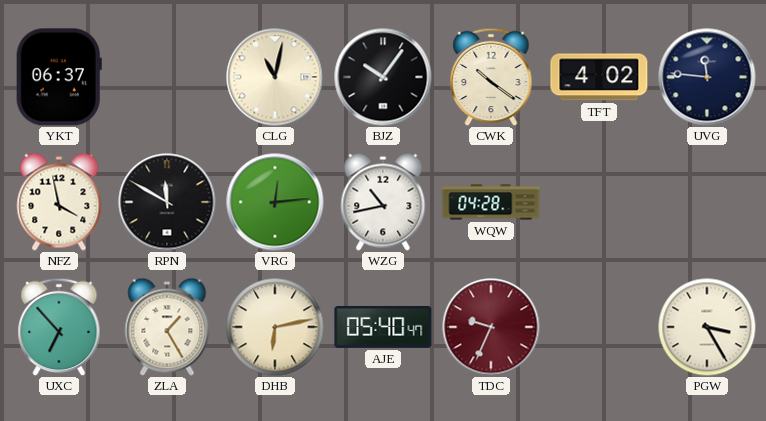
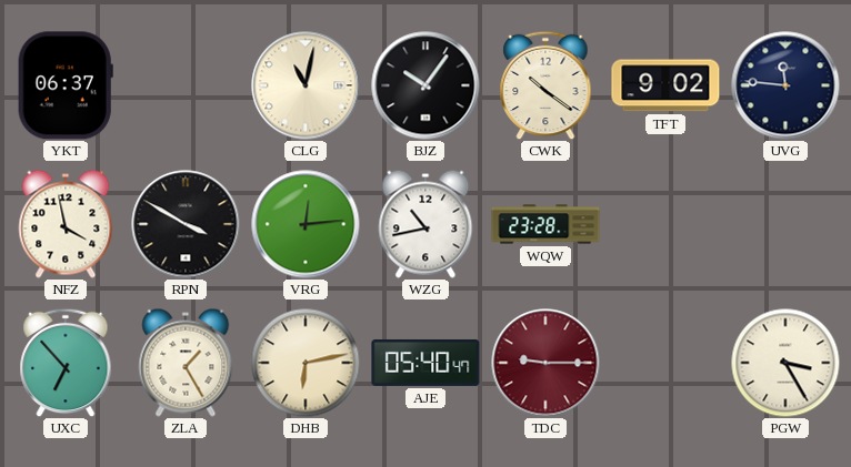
TFT: 4:02 -> 9:02
RPN: 11:50 -> 3:50
WQW: 04:28 -> 23:28
TDC: 9:34 -> 9:15
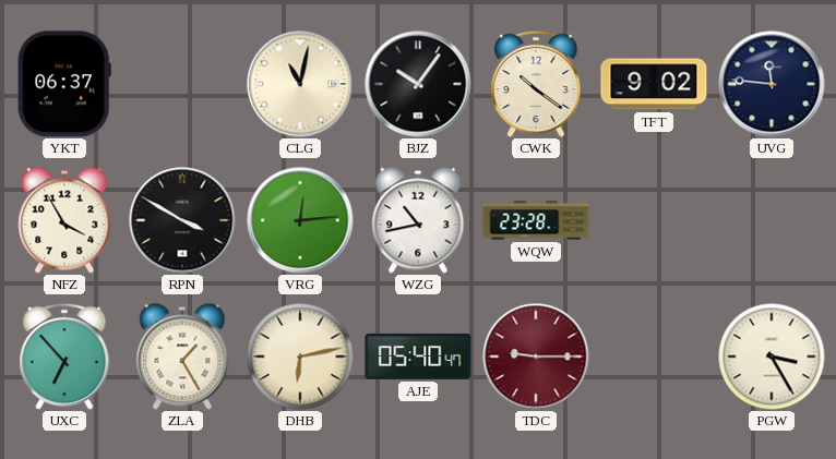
NFZ: 3:58 -> 3:55
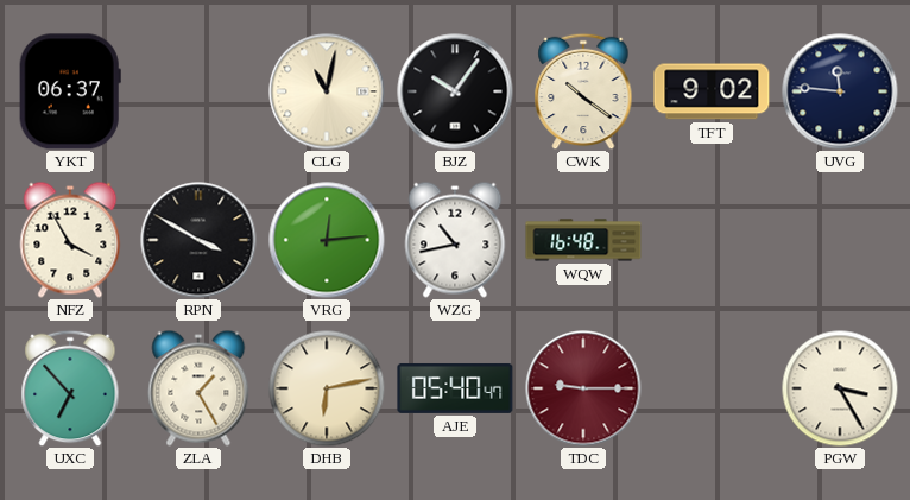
WQW: 23:28 -> 16:48
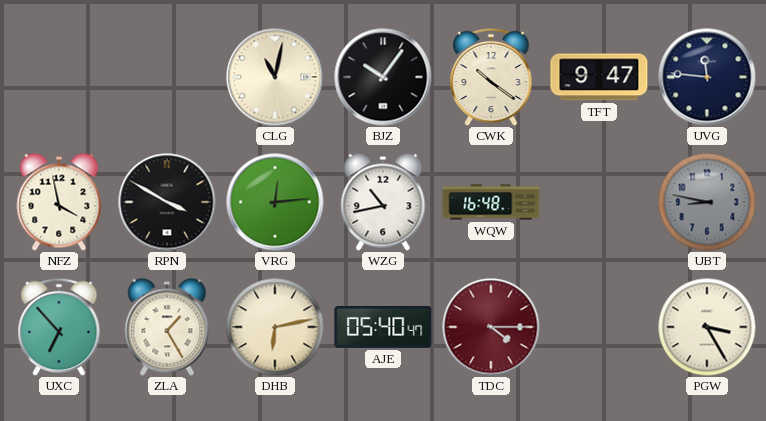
YKT: 06:37 -> none
TFT: 9:02 -> 9:47
NFZ: 3:55 -> 3:58
UBT: none -> 8:47
TDC: 9:15 -> 4:15
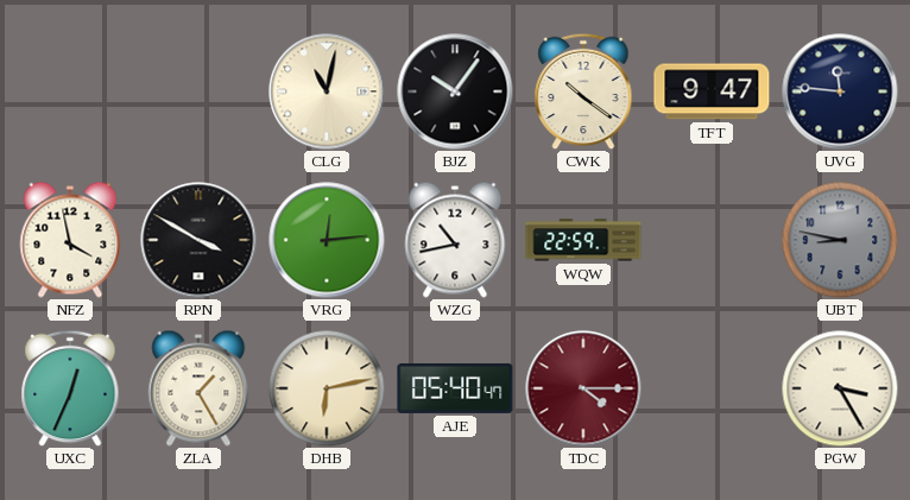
WQW: 16:48 -> 22:59
UXC: 6:53 -> 12:34
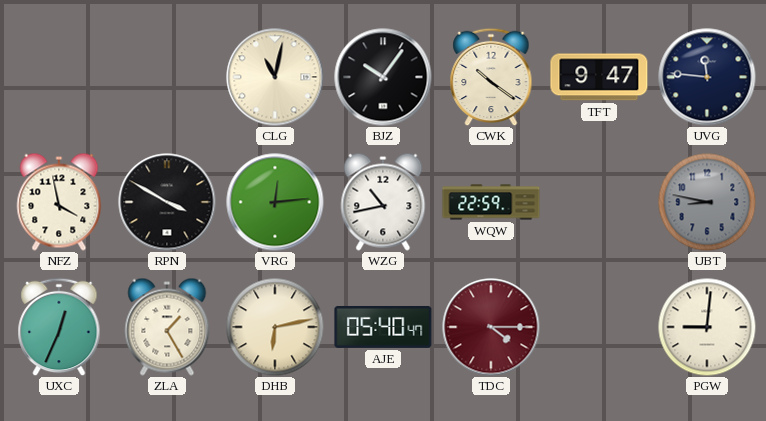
PGW: 3:25 -> 9:01
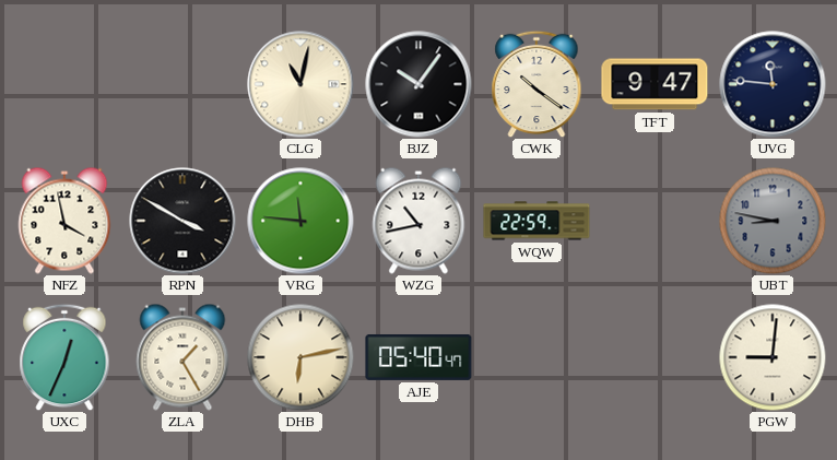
VRG: 12:14 -> 11:46
TDC: 4:15 -> none
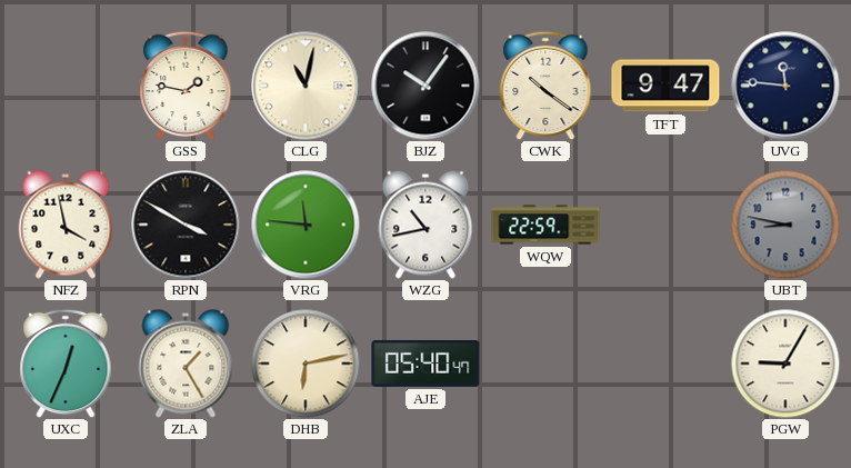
GSS: none -> 1:47
PGW: 9:01 -> 9:05
